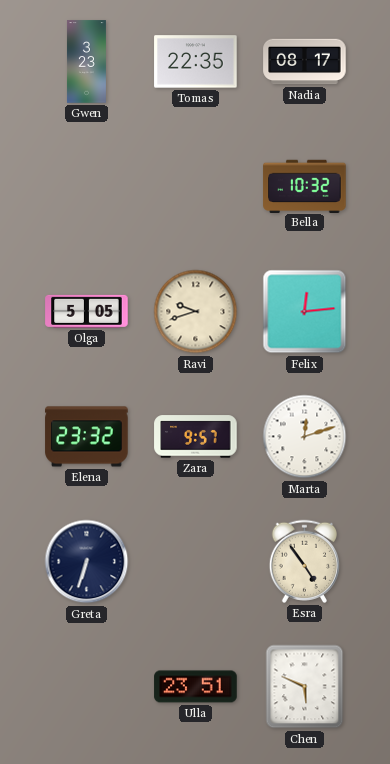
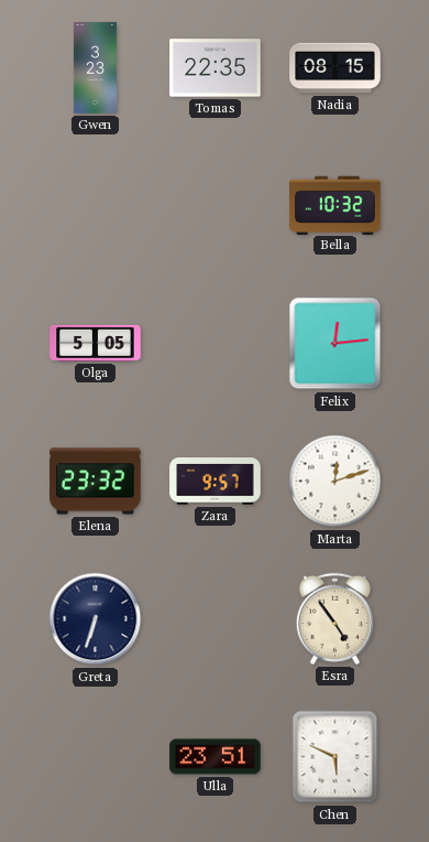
Nadia: 08:17 -> 08:15
Ravi: 9:42 -> none
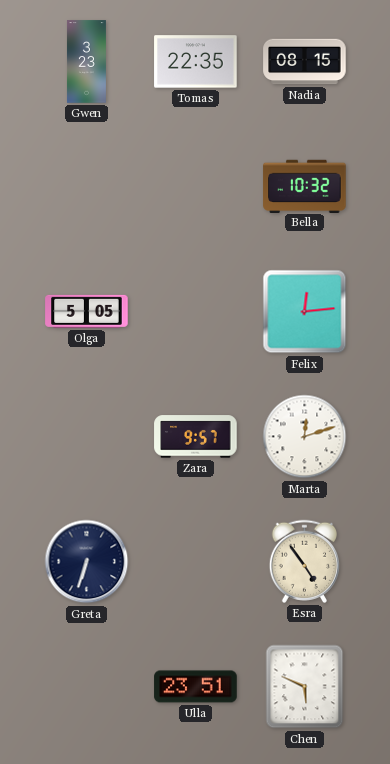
Elena: 23:32 -> none
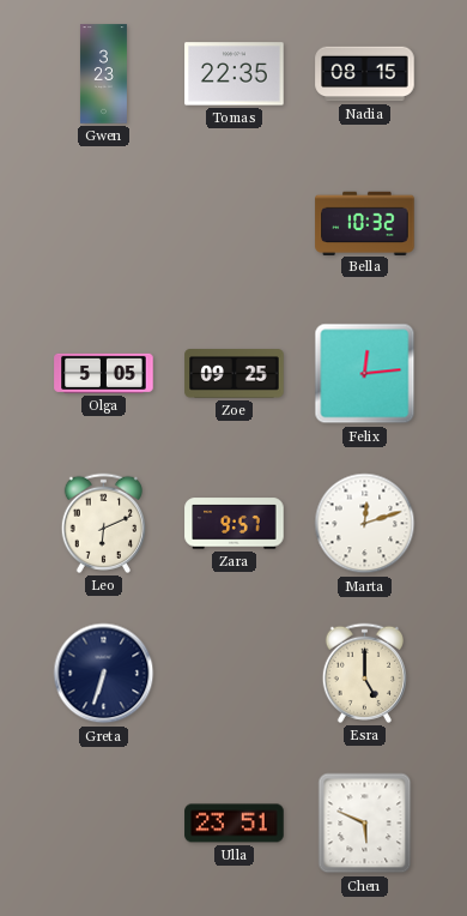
Zoe: none -> 09:25
Leo: none -> 6:11
Esra: 4:54 -> 5:00
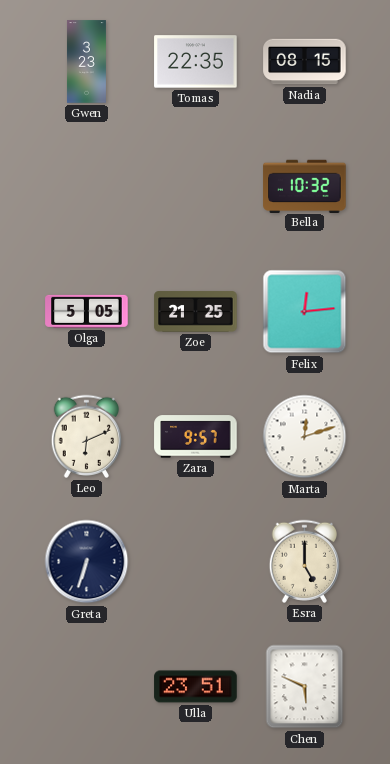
Zoe: 09:25 -> 21:25
